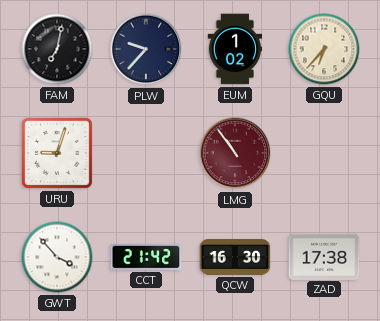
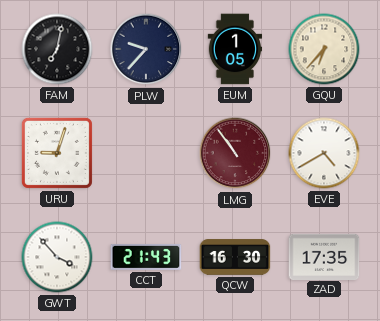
EUM: 1:02 -> 1:05
EVE: none -> 4:40
CCT: 21:42 -> 21:43
ZAD: 17:38 -> 17:35
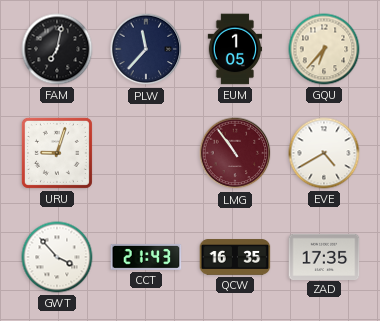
PLW: 9:37 -> 11:37
QCW: 16:30 -> 16:35
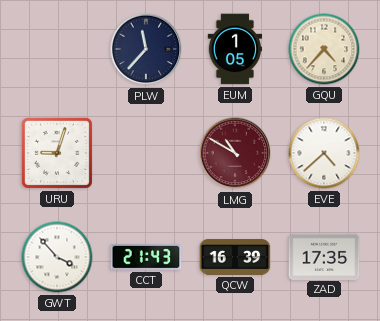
FAM: 7:02 -> none
GQU: 6:37 -> 4:37
LMG: 10:54 -> 10:50
EVE: 4:40 -> 4:38
QCW: 16:35 -> 16:39
